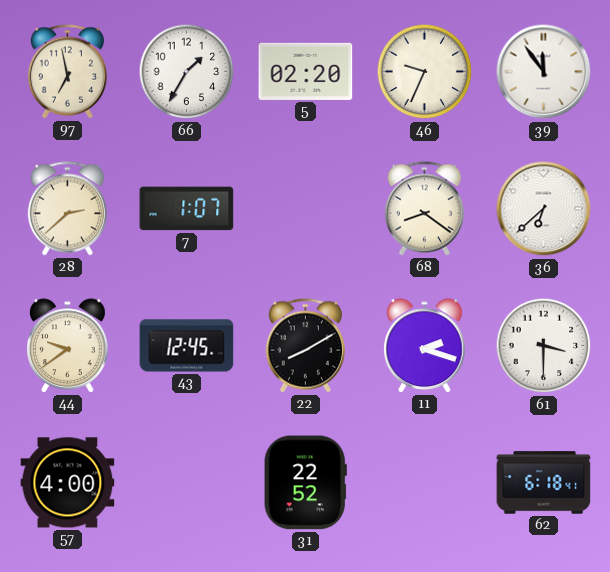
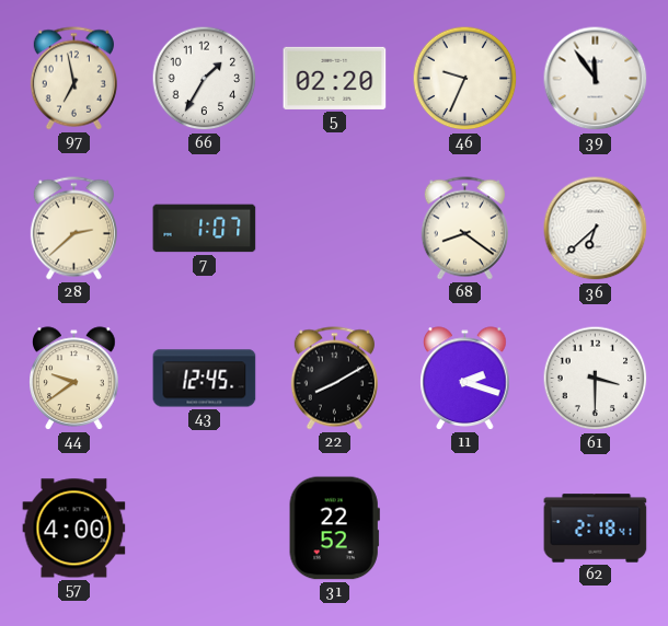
62: 6:18 -> 2:18
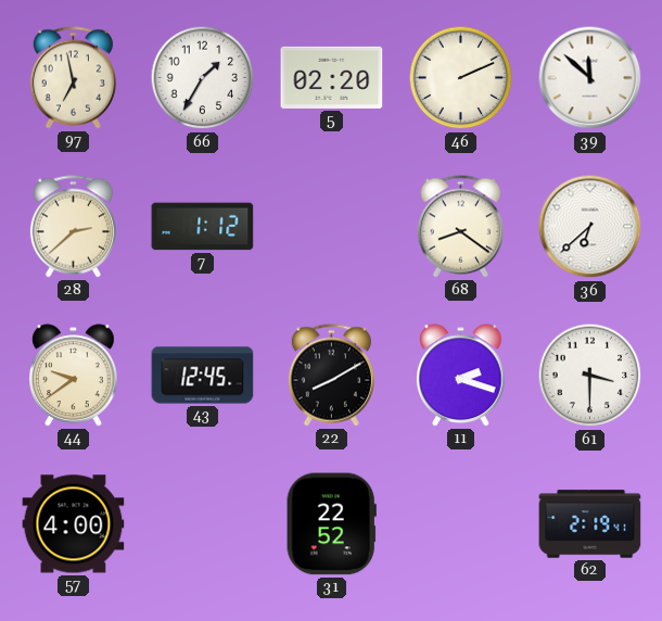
46: 9:34 -> 2:11
39: 11:54 -> 11:52
7: 1:07 -> 1:12
62: 2:18 -> 2:19
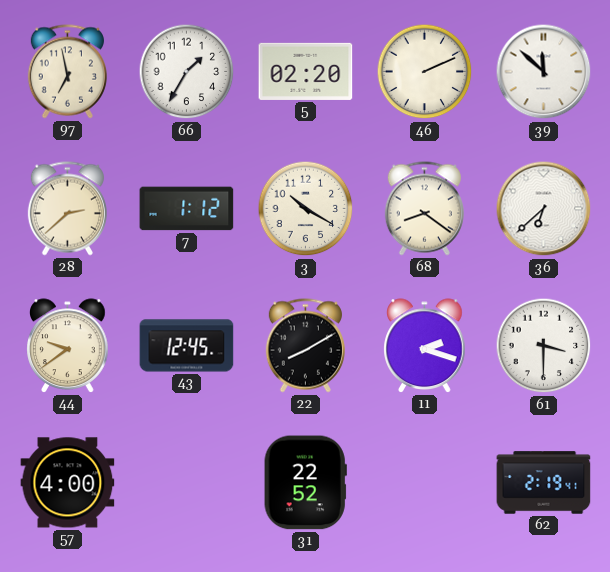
3: none -> 10:20
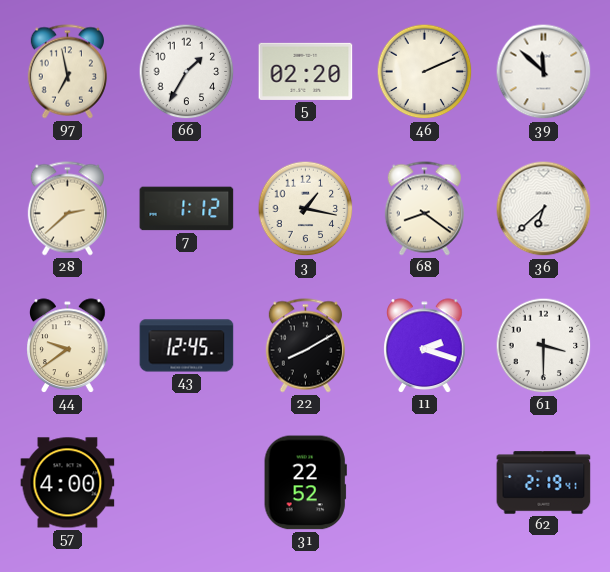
3: 10:20 -> 1:17
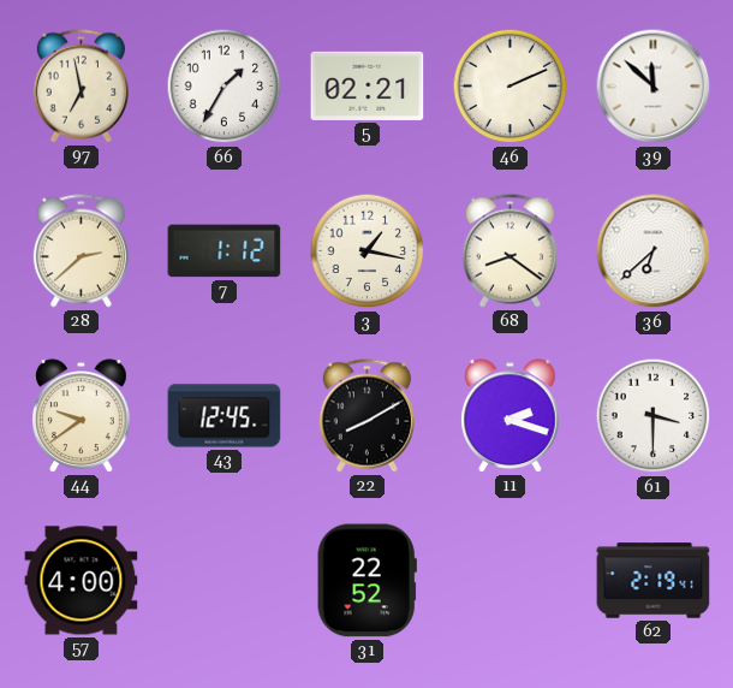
5: 02:20 -> 02:21
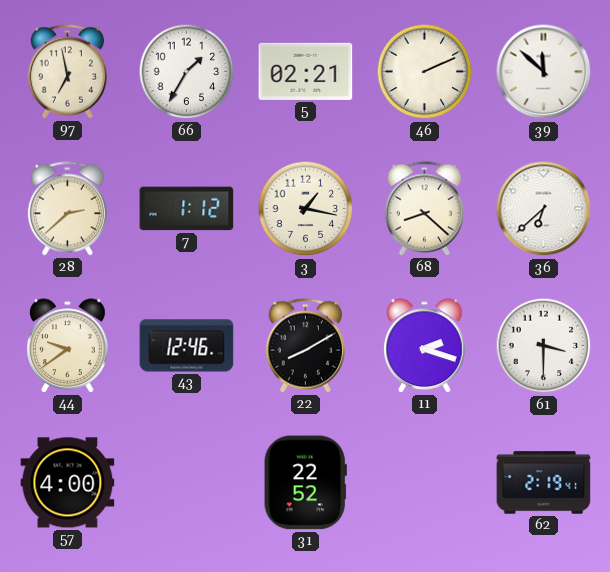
68: 8:21 -> 8:22
43: 12:45 -> 12:46
